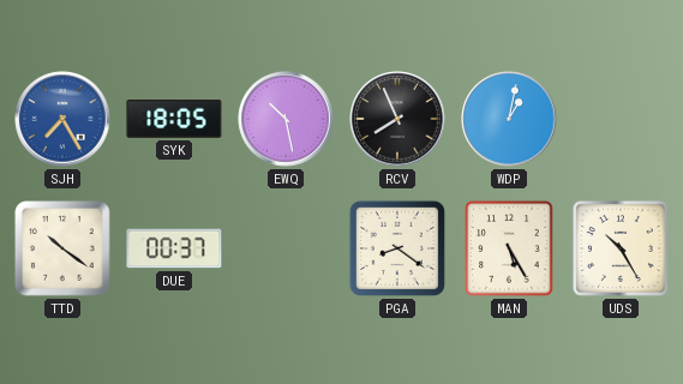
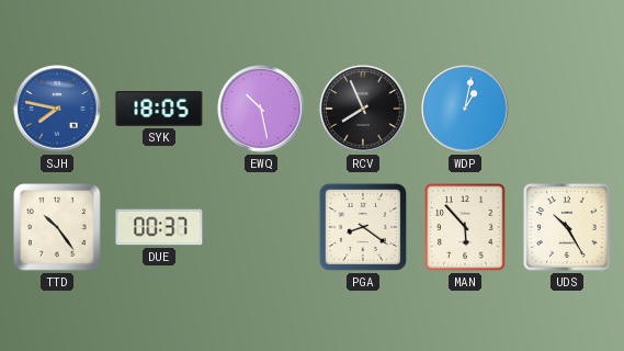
SJH: 7:25 -> 7:47
TTD: 10:21 -> 10:24
MAN: 5:25 -> 5:53
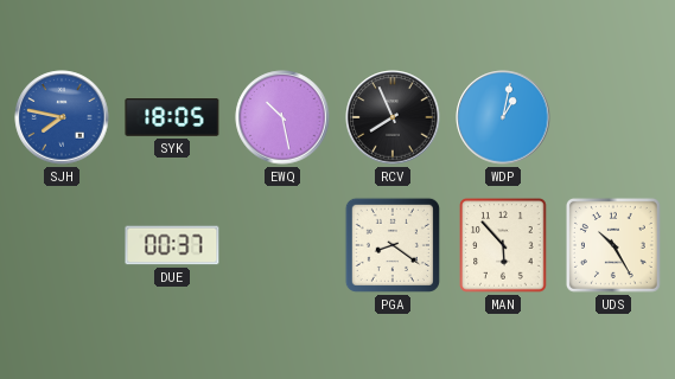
TTD: 10:24 -> none
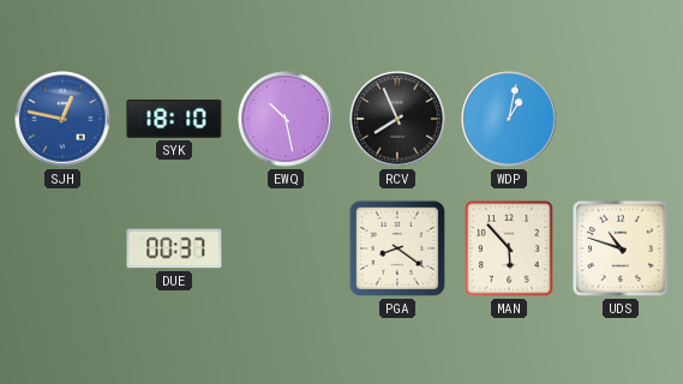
SJH: 7:47 -> 12:47
SYK: 18:05 -> 18:10
UDS: 10:25 -> 10:48
